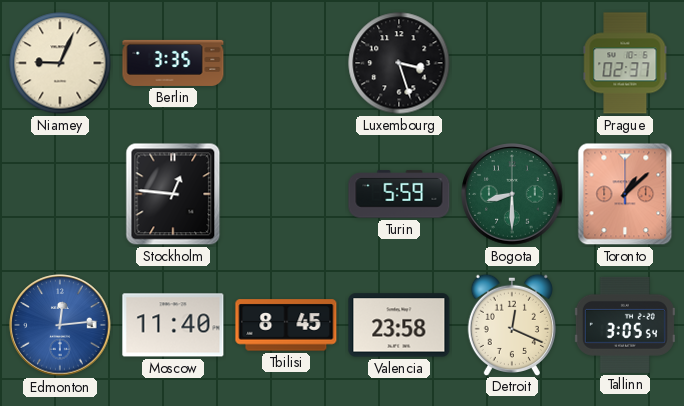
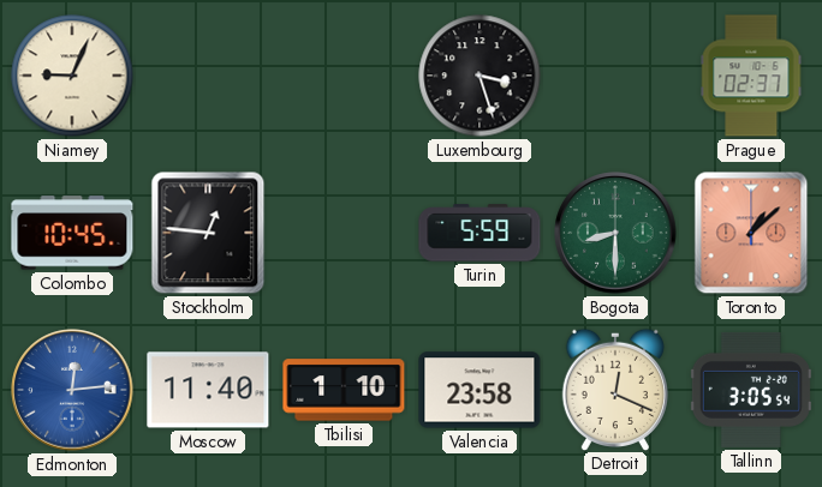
Berlin: 3:35 -> none
Colombo: none -> 10:45
Tbilisi: 8:45 -> 1:10
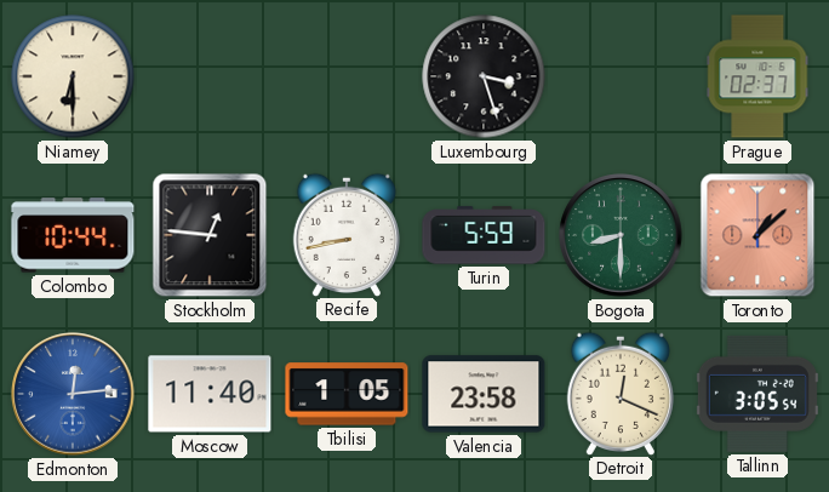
Niamey: 9:04 -> 6:30
Colombo: 10:45 -> 10:44
Recife: none -> 8:43
Tbilisi: 1:10 -> 1:05
